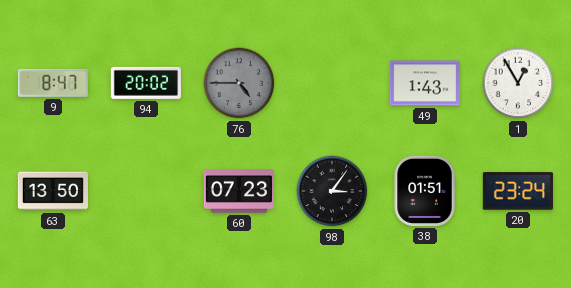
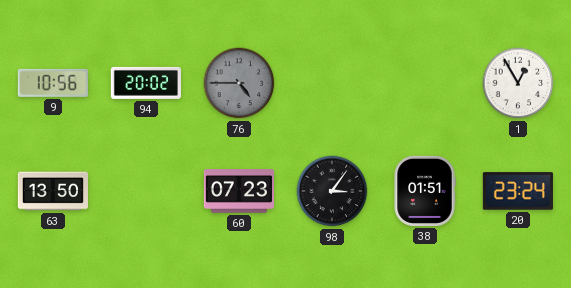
9: 8:47 -> 10:56
49: 1:43 -> none
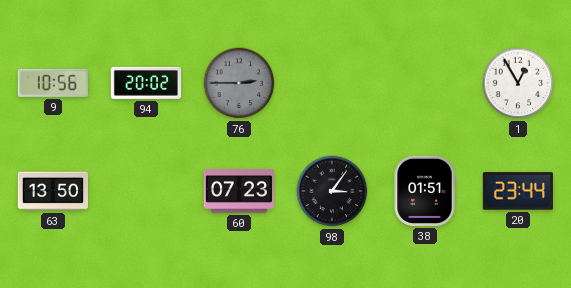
76: 4:45 -> 2:45
20: 23:24 -> 23:44
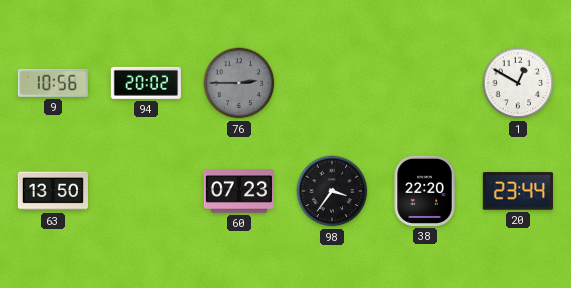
1: 12:55 -> 12:50
98: 3:06 -> 3:36
38: 01:51 -> 22:20
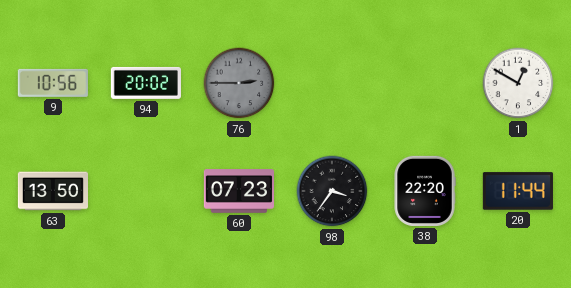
20: 23:44 -> 11:44
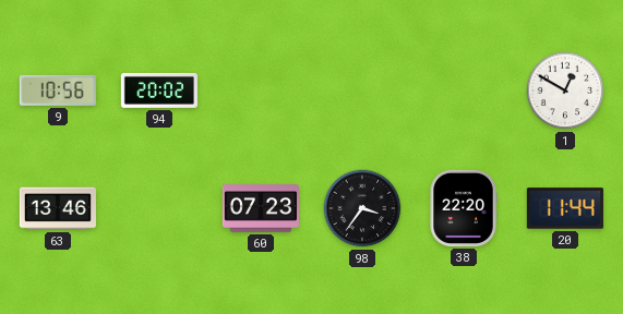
76: 2:45 -> none
63: 13:50 -> 13:46
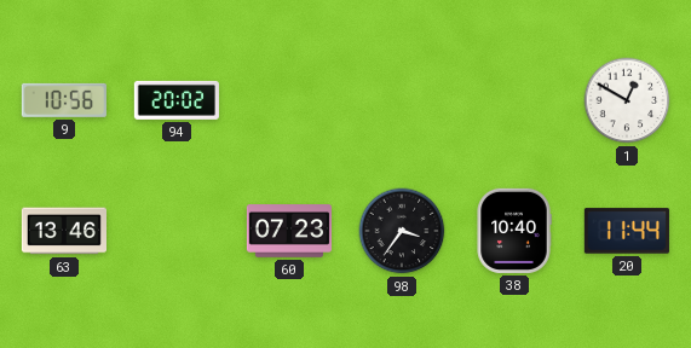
38: 22:20 -> 10:40
